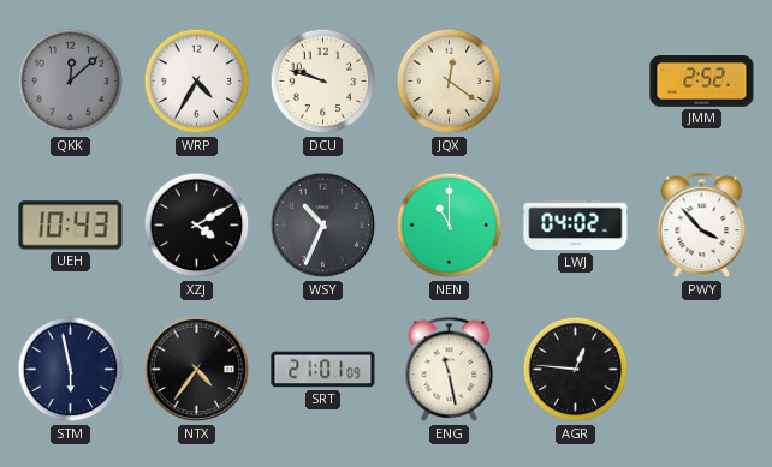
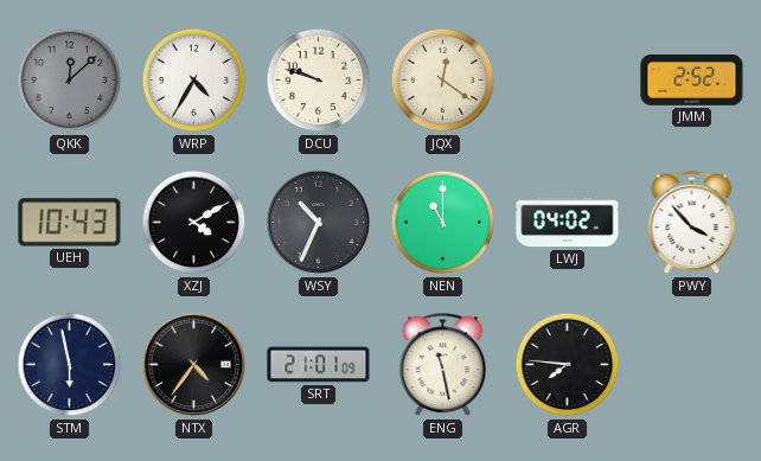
AGR: 12:46 -> 7:46
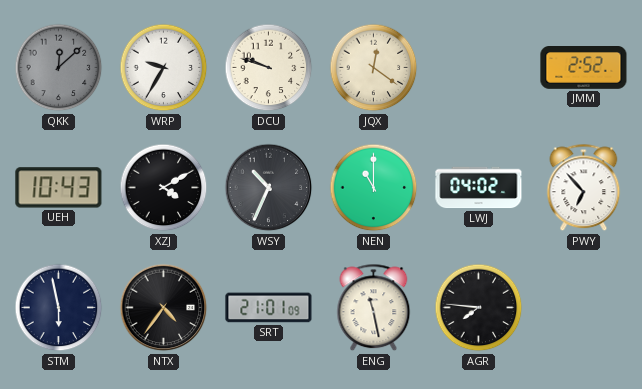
WRP: 4:35 -> 9:35
PWY: 3:53 -> 6:53
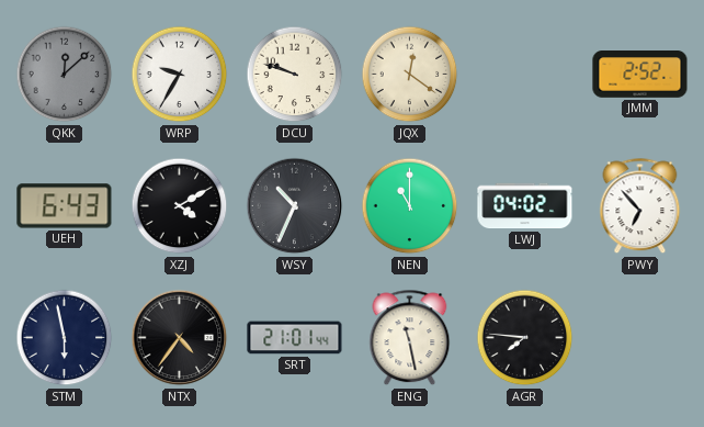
UEH: 10:43 -> 6:43
SRT: 21:01:09 -> 21:01:44
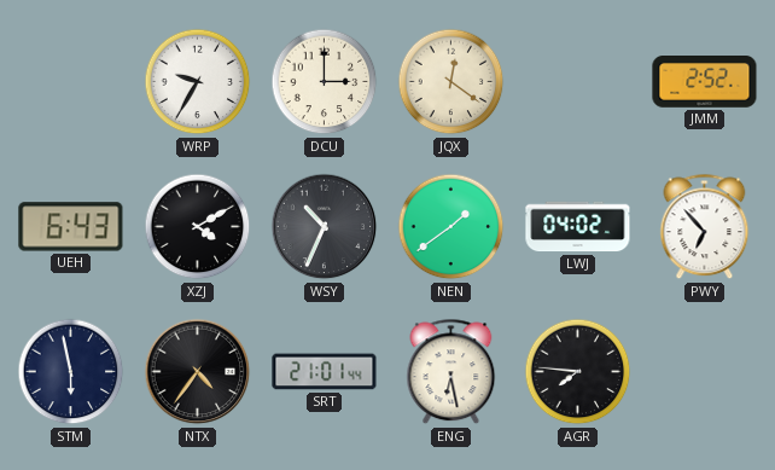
QKK: 12:08 -> none
DCU: 9:48 -> 3:00
NEN: 11:00 -> 1:39
ENG: 11:28 -> 6:28
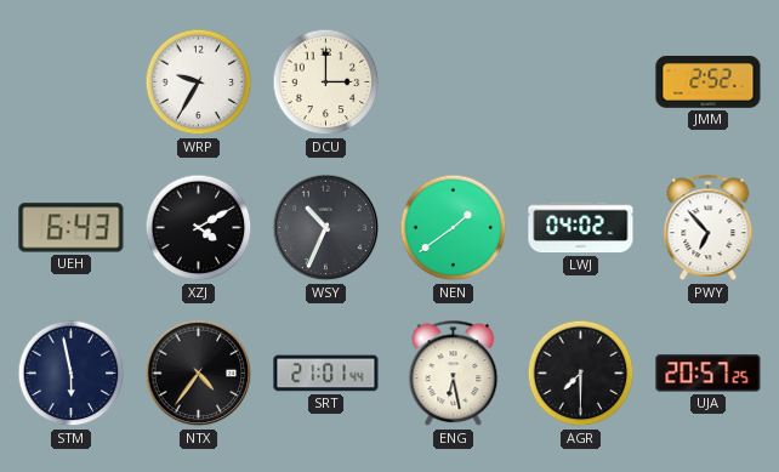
JQX: 12:21 -> none
AGR: 7:46 -> 7:30
UJA: none -> 20:57
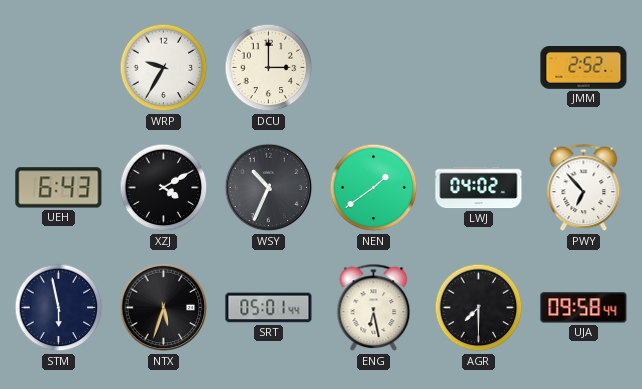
NTX: 4:36 -> 5:33
SRT: 21:01 -> 05:01
UJA: 20:57 -> 09:58
